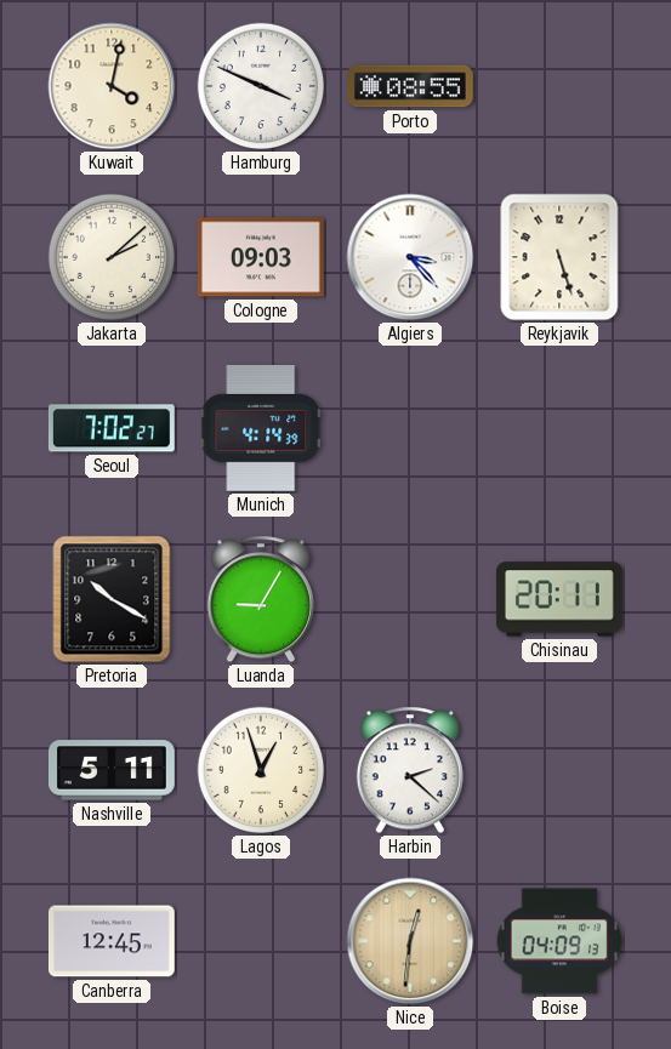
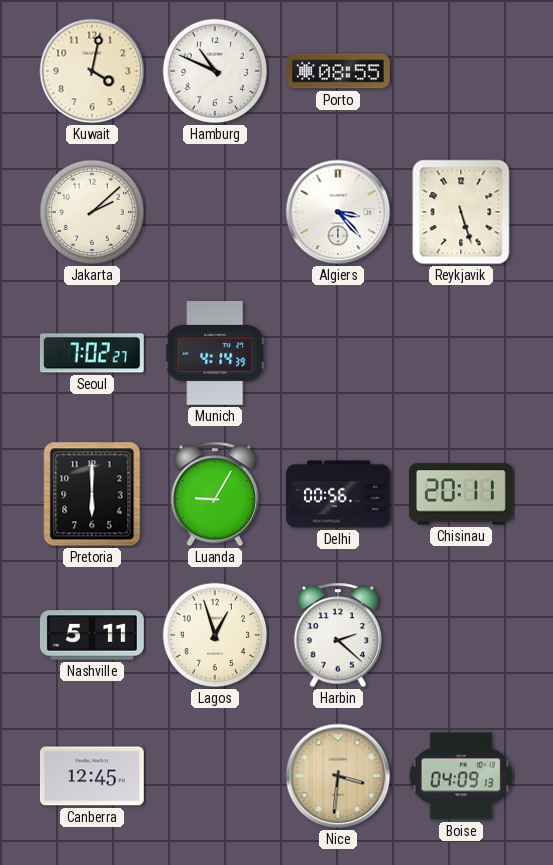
Hamburg: 3:49 -> 10:49
Cologne: 09:03 -> none
Pretoria: 10:20 -> 6:00
Delhi: none -> 00:56
Nice: 12:31 -> 3:31
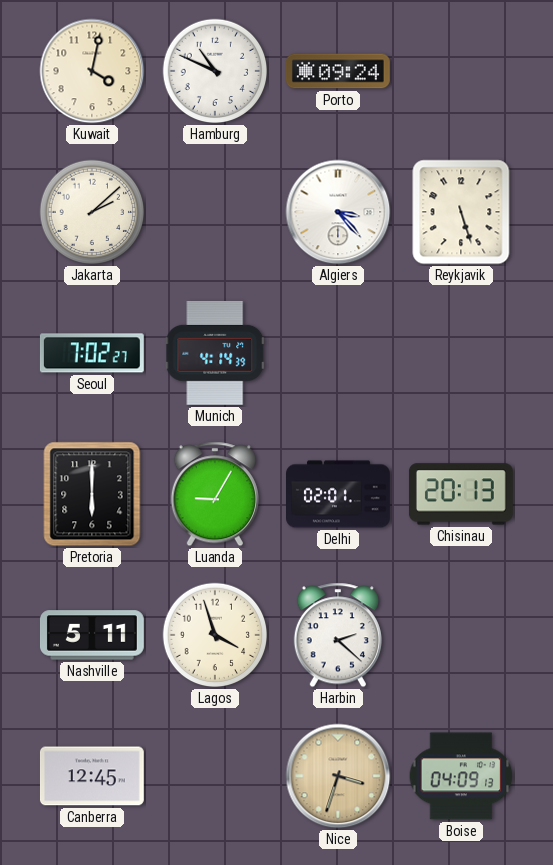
Porto: 08:55 -> 09:24
Delhi: 00:56 -> 02:01
Chisinau: 20:11 -> 20:13
Lagos: 12:57 -> 3:57
Nice: 3:31 -> 3:33
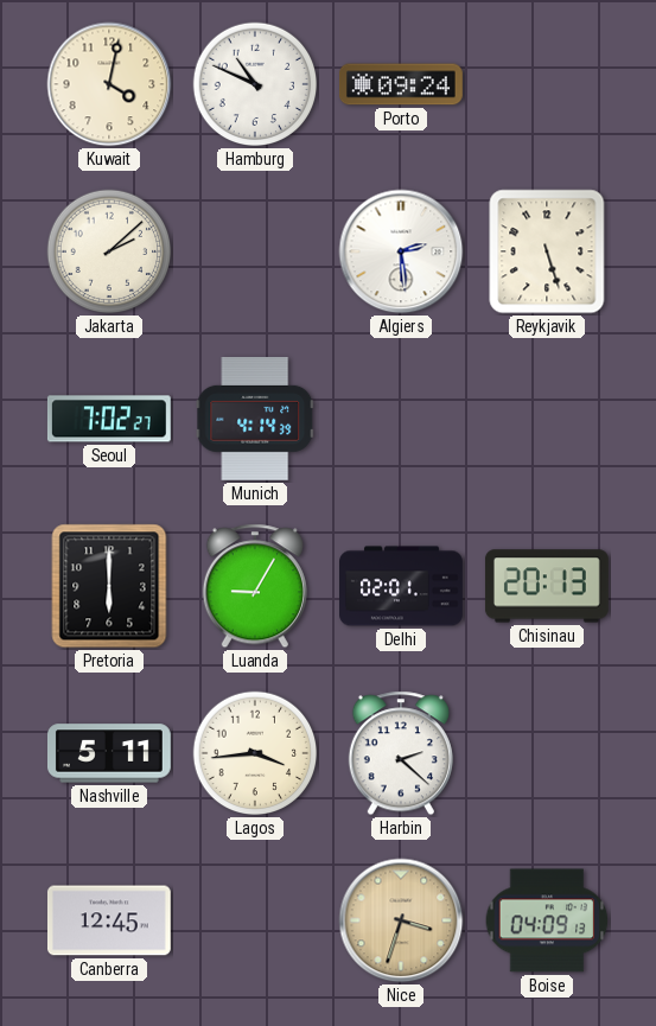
Algiers: 3:23 -> 2:29
Lagos: 3:57 -> 3:44
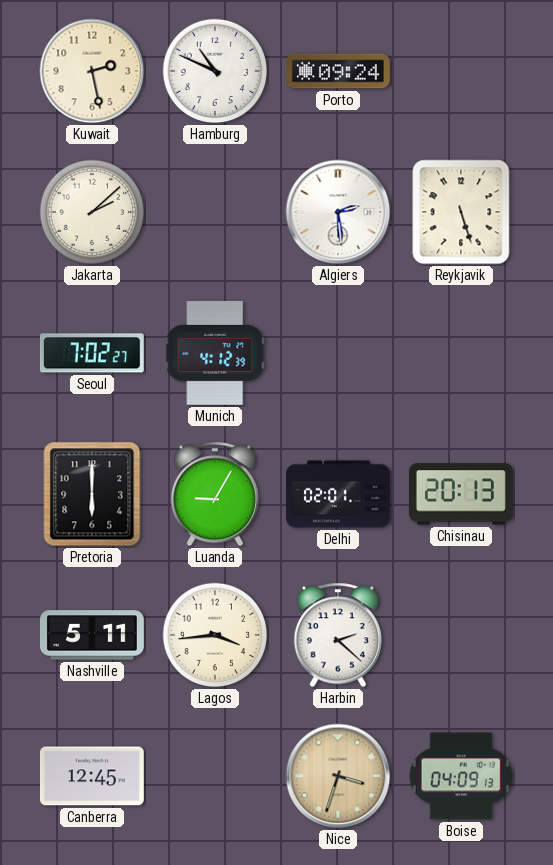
Kuwait: 4:02 -> 2:28
Munich: 4:14 -> 4:12
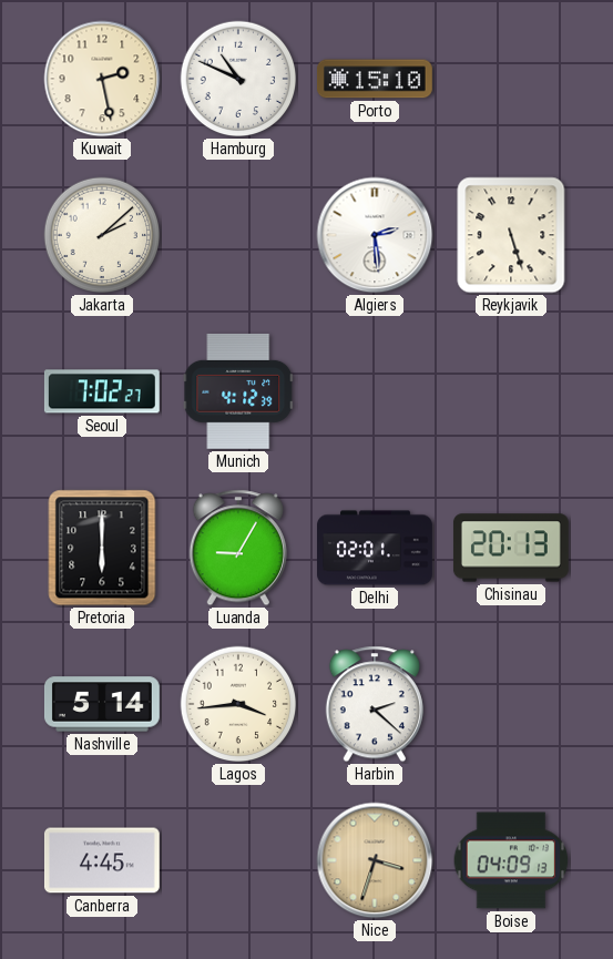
Porto: 09:24 -> 15:10
Nashville: 5:11 -> 5:14
Canberra: 12:45 -> 4:45
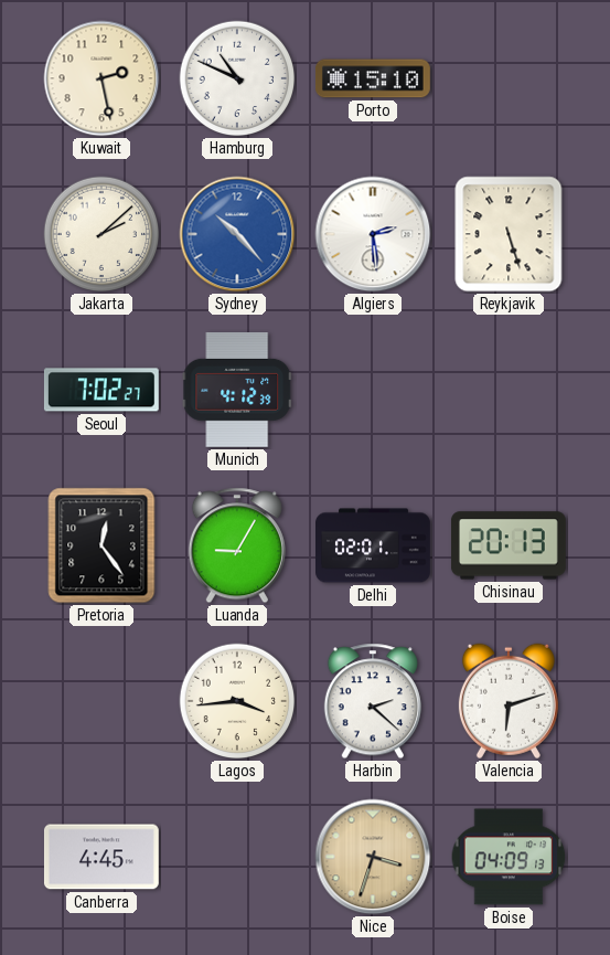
Sydney: none -> 10:23
Pretoria: 6:00 -> 12:24
Nashville: 5:14 -> none
Valencia: none -> 6:12
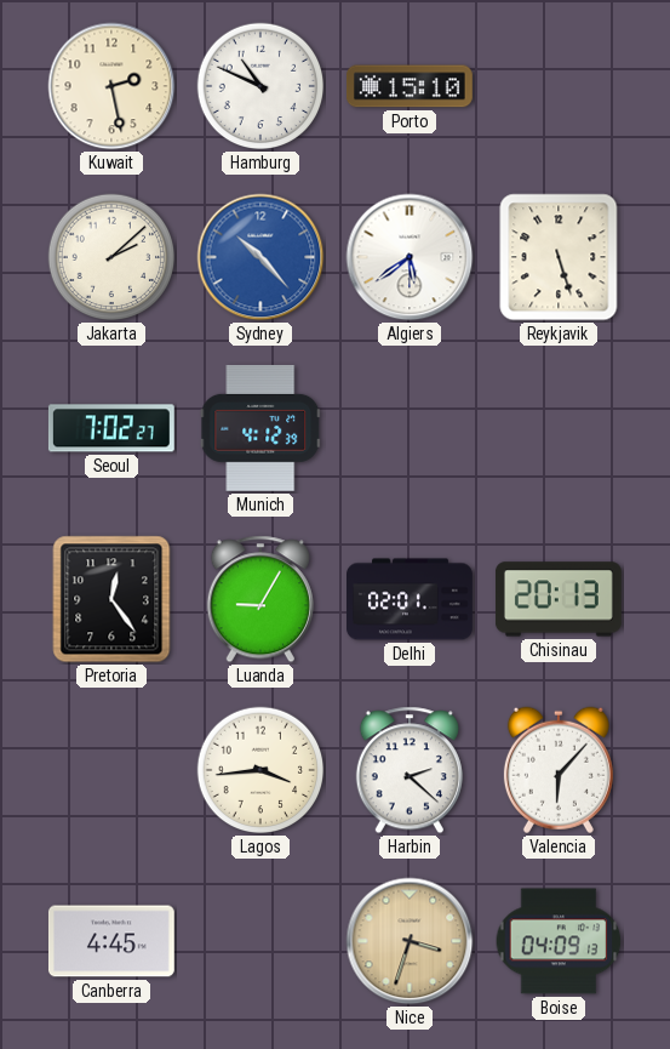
Algiers: 2:29 -> 5:39
Valencia: 6:12 -> 6:07
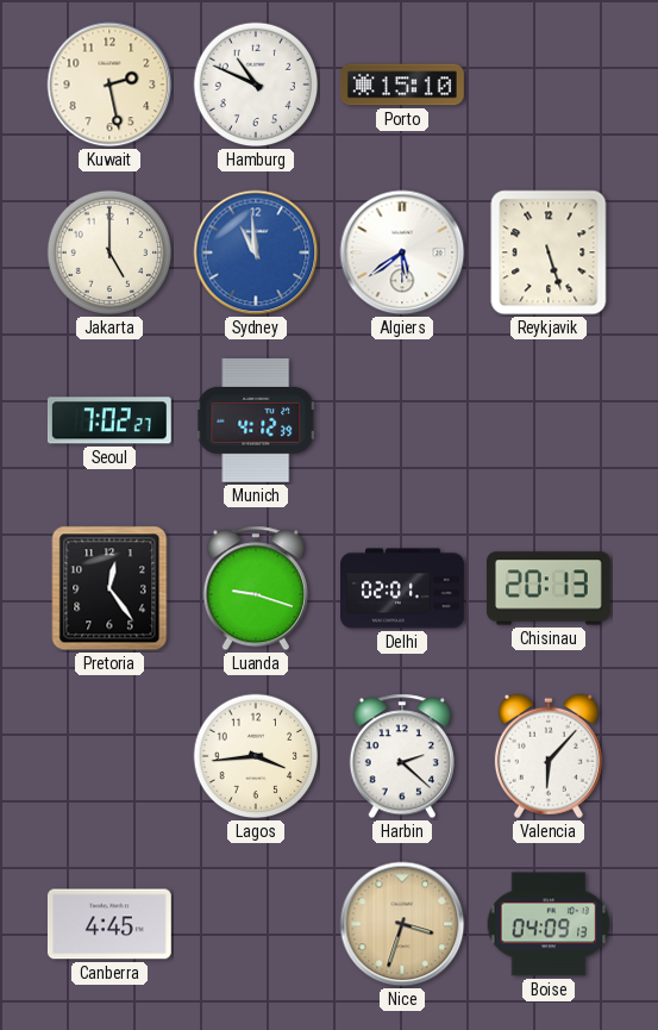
Jakarta: 2:08 -> 5:00
Sydney: 10:23 -> 10:59
Luanda: 9:05 -> 9:18
